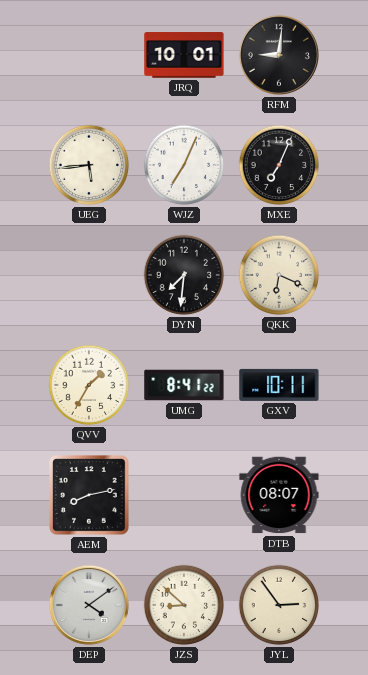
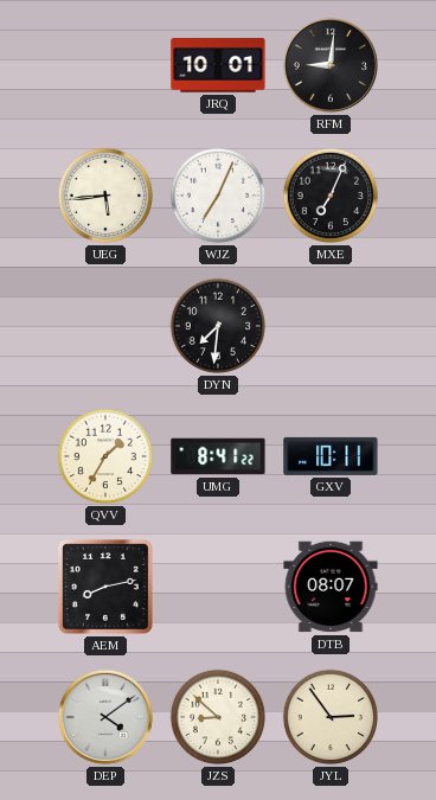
QKK: 6:19 -> none
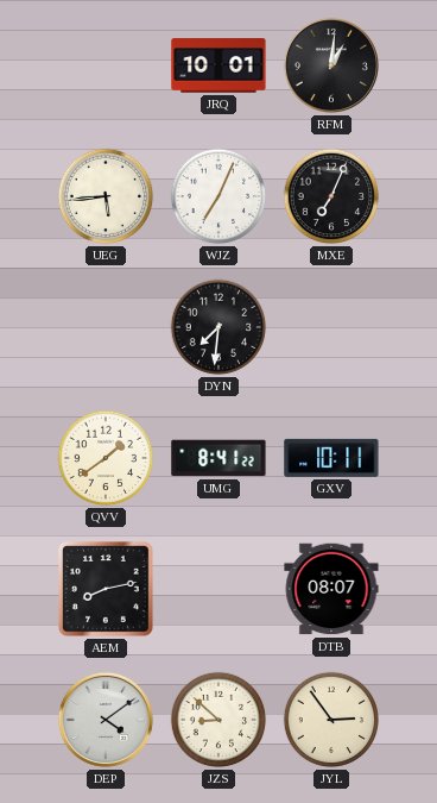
RFM: 9:01 -> 1:01
QVV: 1:35 -> 1:39
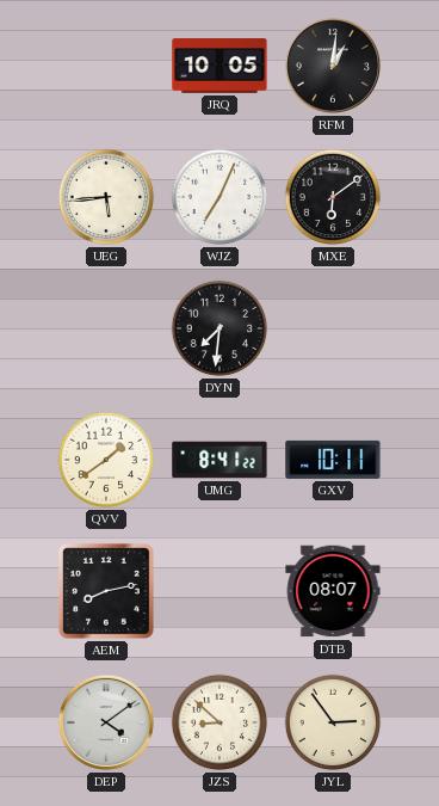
JRQ: 10:01 -> 10:05
MXE: 7:04 -> 6:09
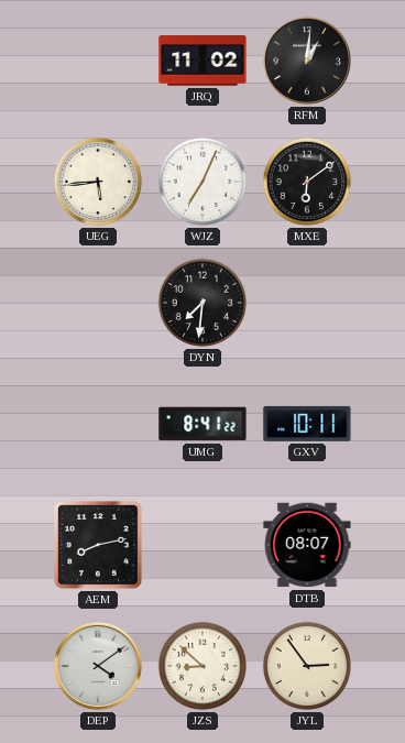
JRQ: 10:05 -> 11:02
QVV: 1:39 -> none
